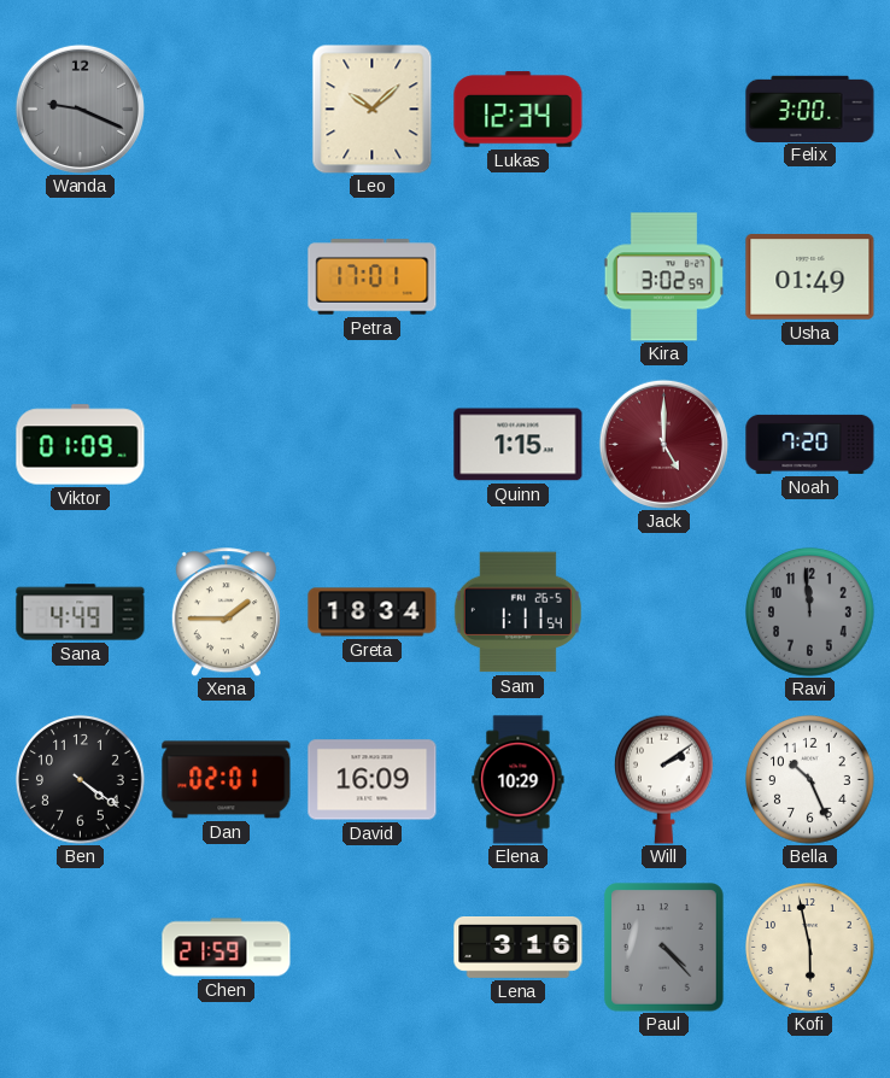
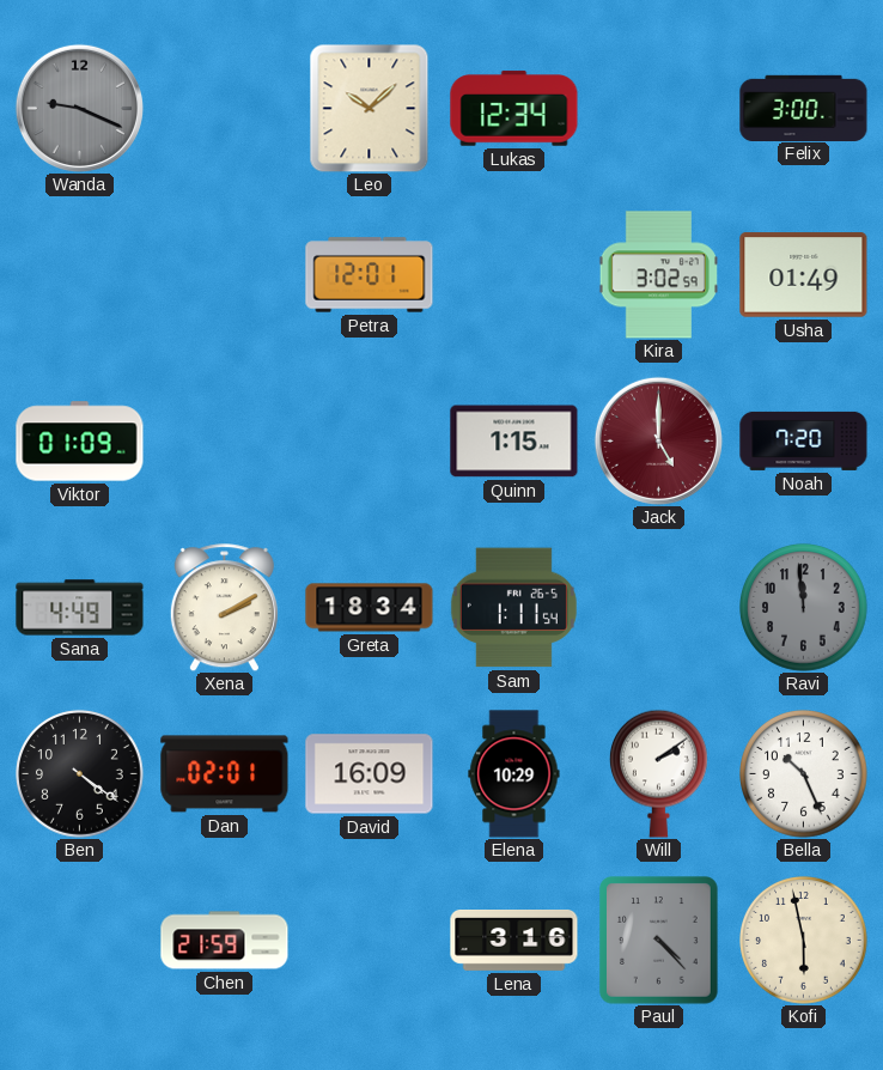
Petra: 17:01 -> 12:01
Xena: 1:45 -> 2:10
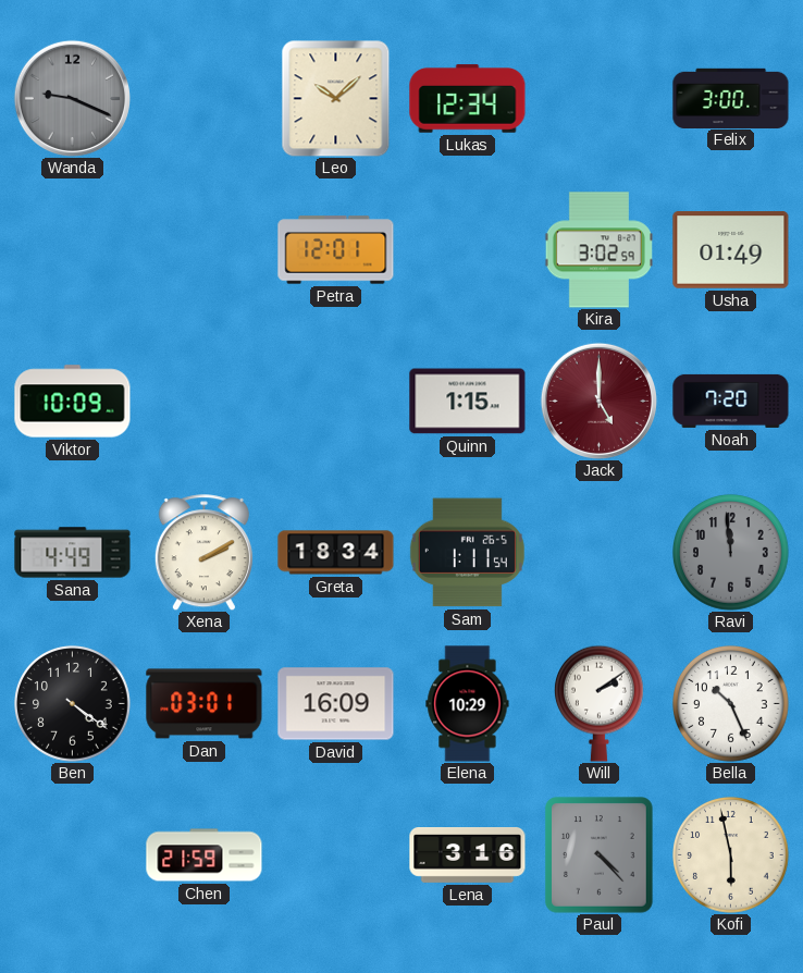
Viktor: 01:09 -> 10:09
Dan: 02:01 -> 03:01
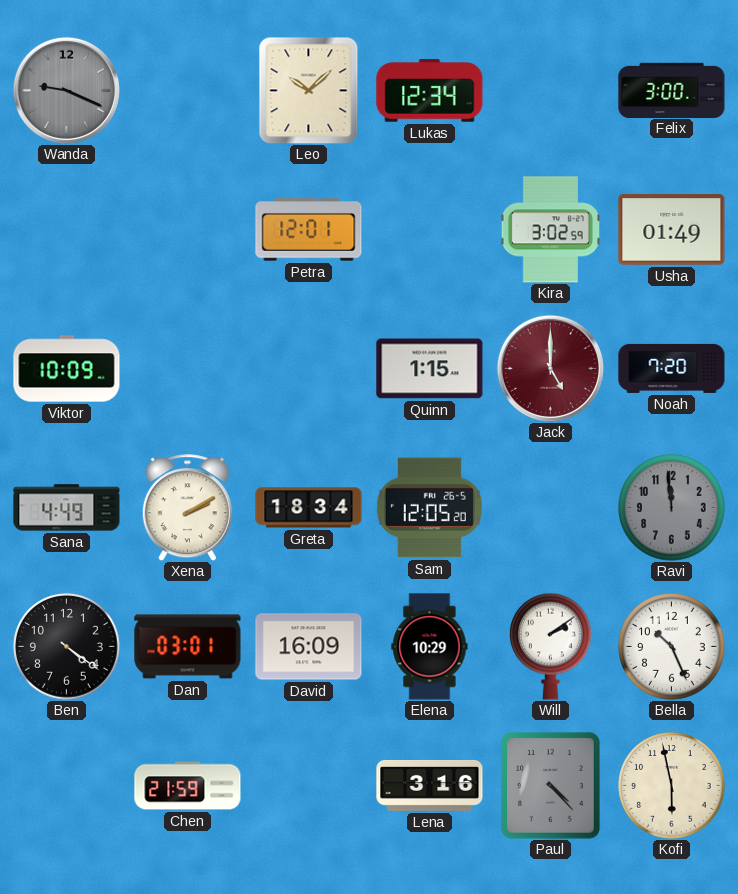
Sam: 1:11 -> 12:05
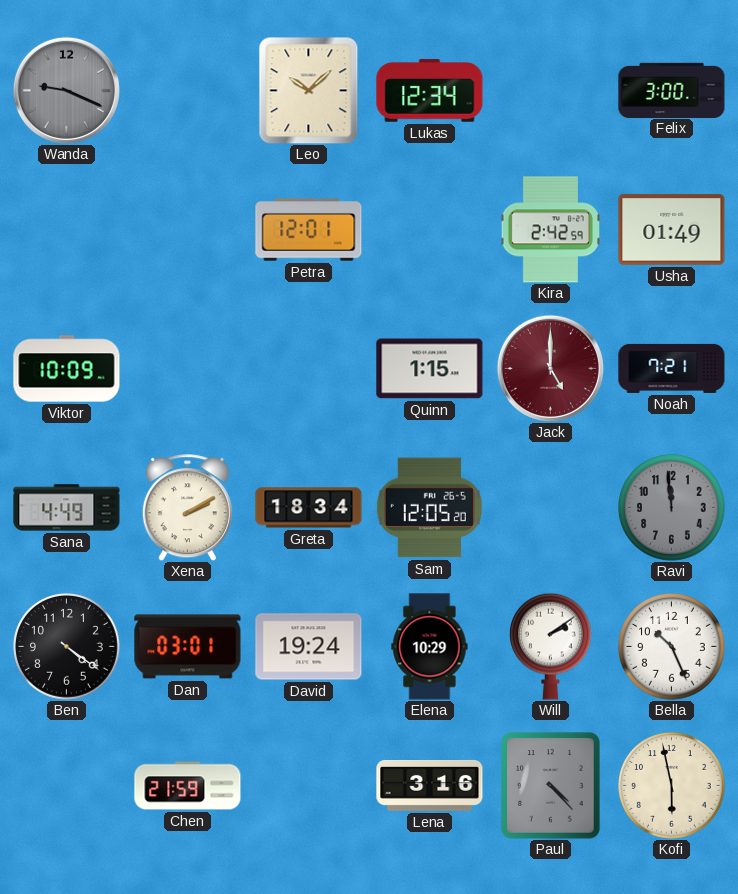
Kira: 3:02 -> 2:42
Noah: 7:20 -> 7:21
David: 16:09 -> 19:24
